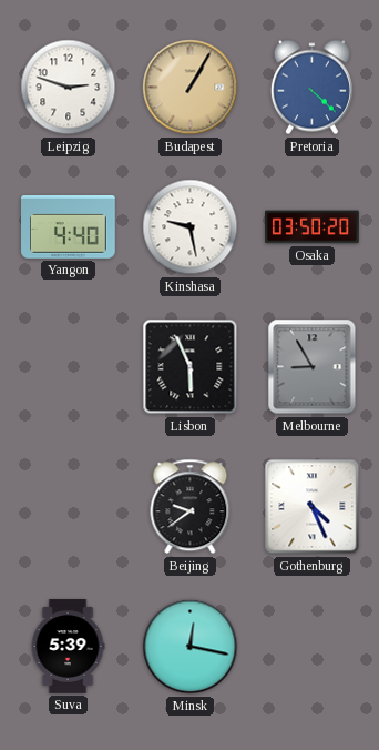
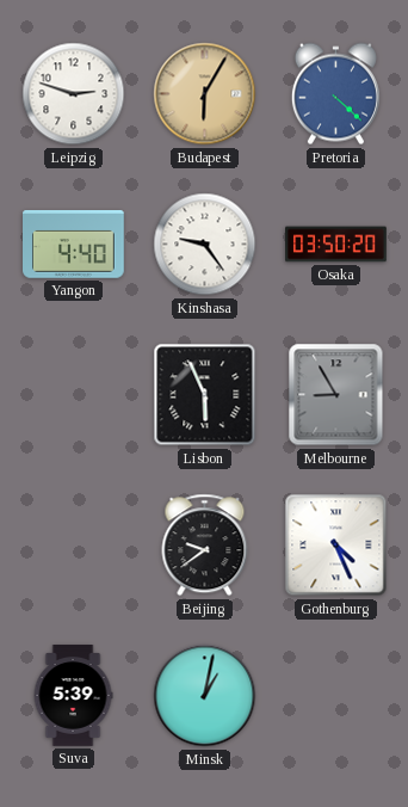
Budapest: 1:05 -> 6:05
Kinshasa: 9:28 -> 9:24
Minsk: 12:17 -> 1:02
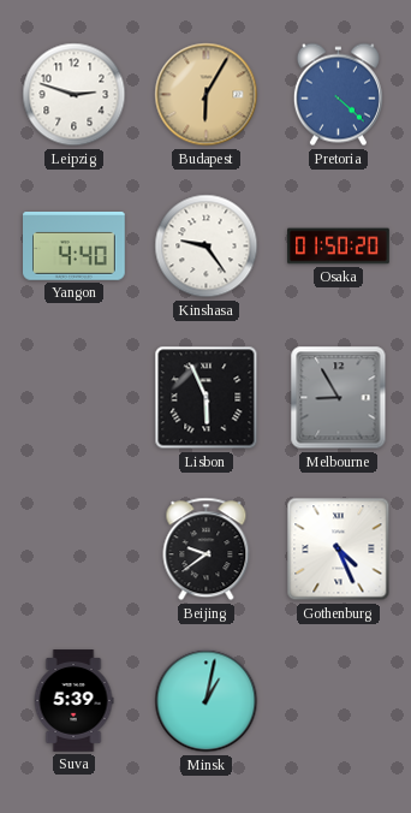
Osaka: 03:50 -> 01:50
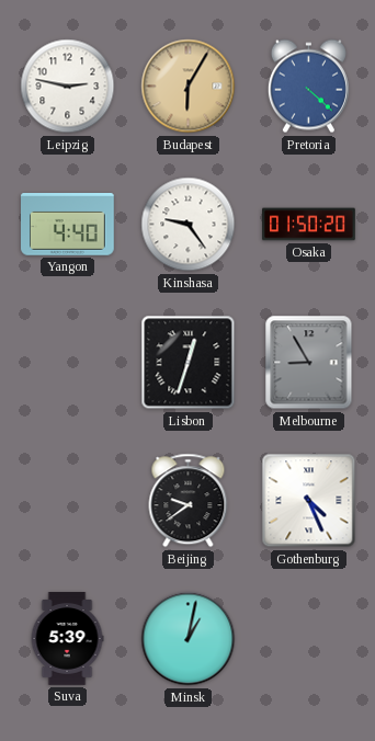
Leipzig: 2:48 -> 2:47
Lisbon: 5:56 -> 12:33
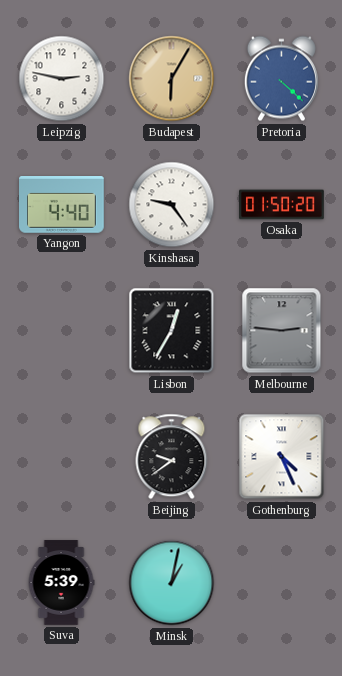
Lisbon: 12:33 -> 12:35
Melbourne: 8:55 -> 2:46
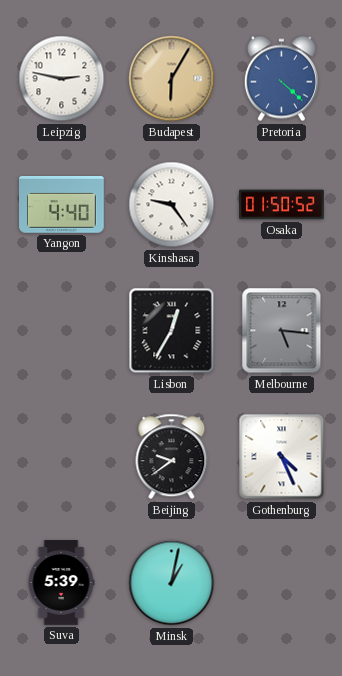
Osaka: 01:50:20 -> 01:50:52
Melbourne: 2:46 -> 5:16
